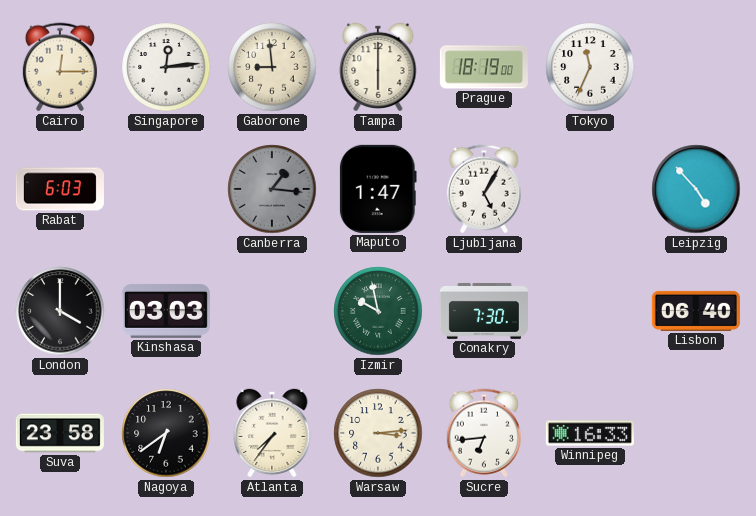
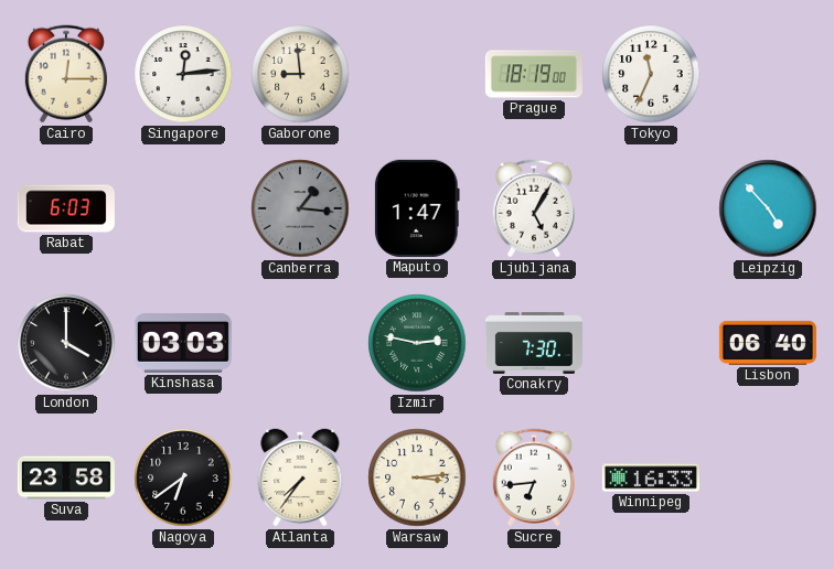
Tampa: 6:00 -> none
Izmir: 9:58 -> 2:47
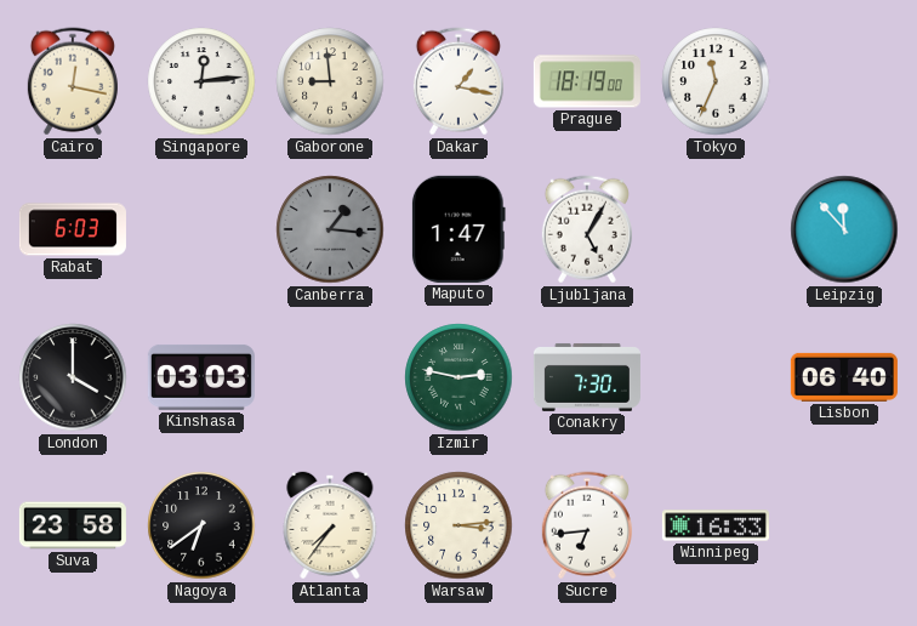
Cairo: 12:15 -> 12:17
Dakar: none -> 1:17
Leipzig: 4:53 -> 11:53
